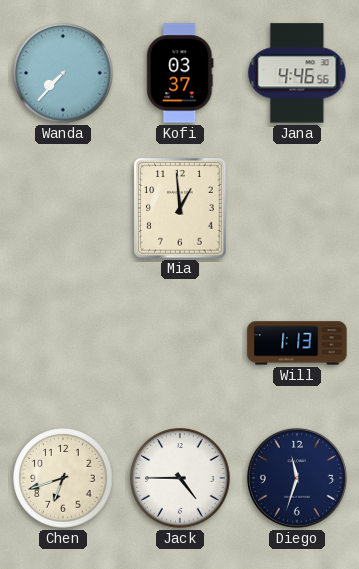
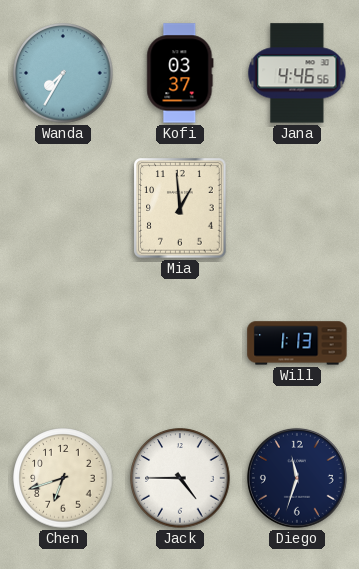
Wanda: 7:37 -> 7:35
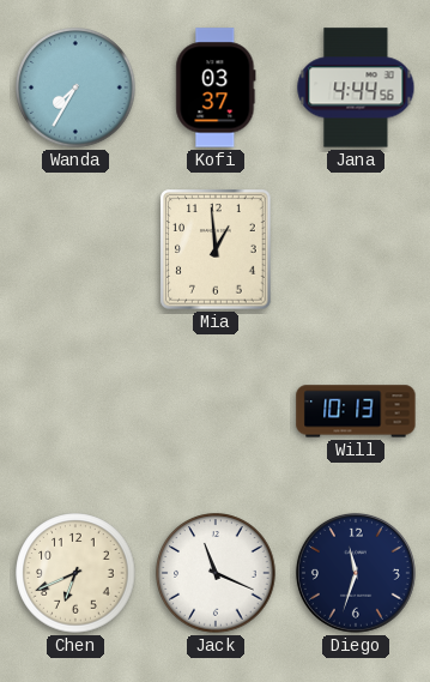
Jana: 4:46 -> 4:44
Will: 1:13 -> 10:13
Chen: 6:42 -> 6:41
Jack: 4:45 -> 11:19
